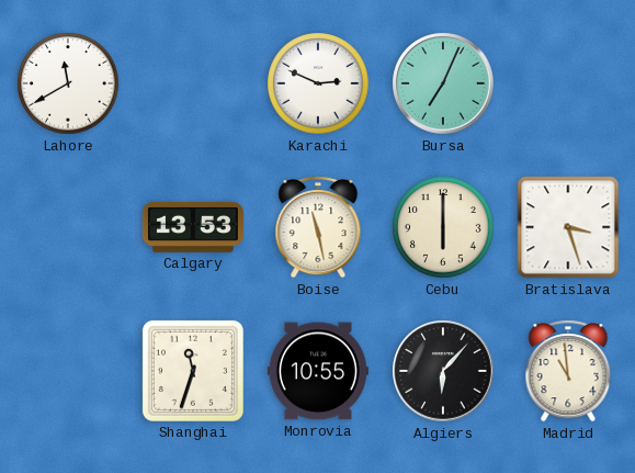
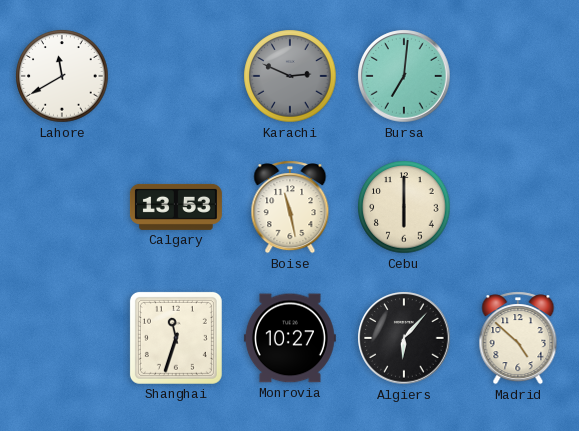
Karachi dial: white -> grey
Bursa: 7:04 -> 7:01
Bratislava: 3:27 -> none
Monrovia: 10:55 -> 10:27
Madrid: 10:59 -> 4:52
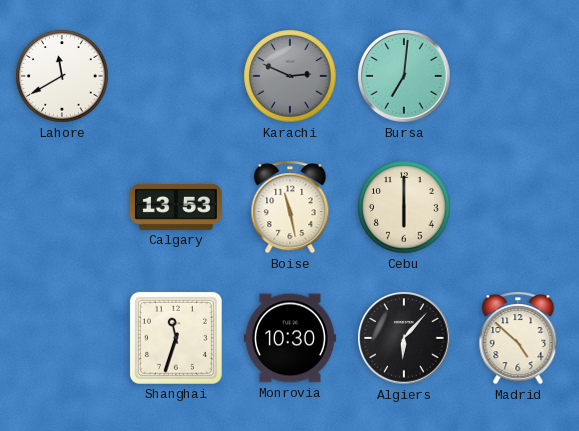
Monrovia: 10:27 -> 10:30
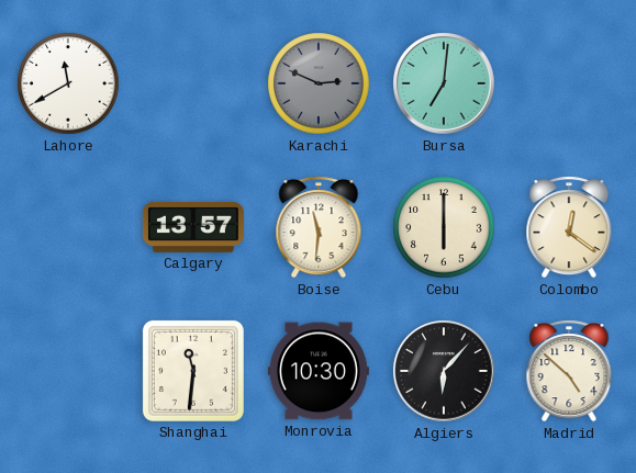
Calgary: 13:53 -> 13:57
Boise: 11:28 -> 11:31
Colombo: none -> 12:21
Shanghai: 11:33 -> 11:31
